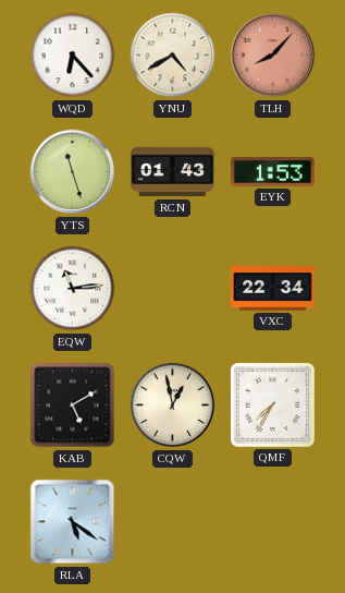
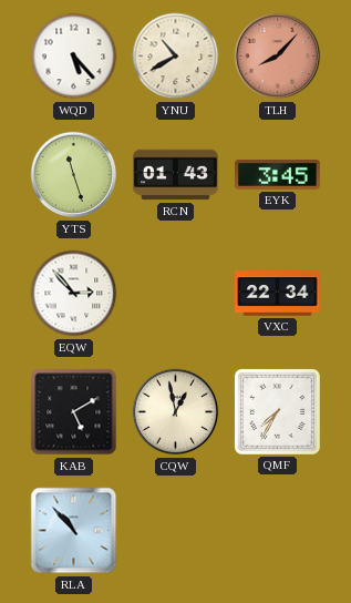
WQD: 6:23 -> 5:23
YNU: 4:40 -> 10:40
EYK: 1:53 -> 3:45
EQW: 11:14 -> 2:53
RLA: 5:21 -> 10:53
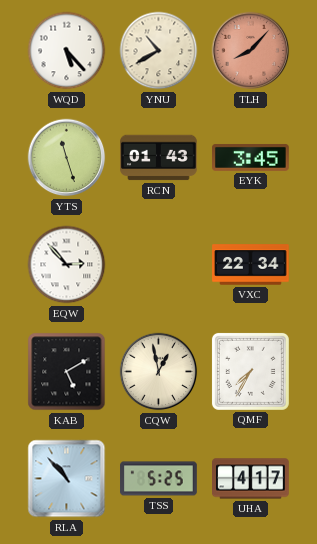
TSS: none -> 5:25
UHA: none -> 4:17
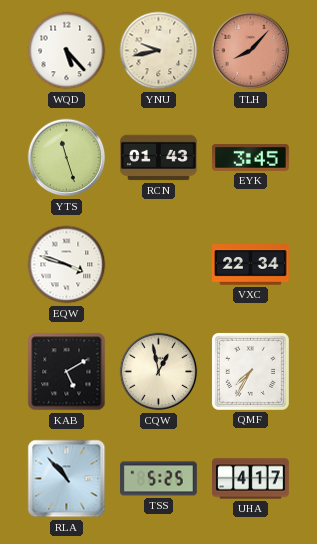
YNU: 10:40 -> 9:43
EQW: 2:53 -> 3:48
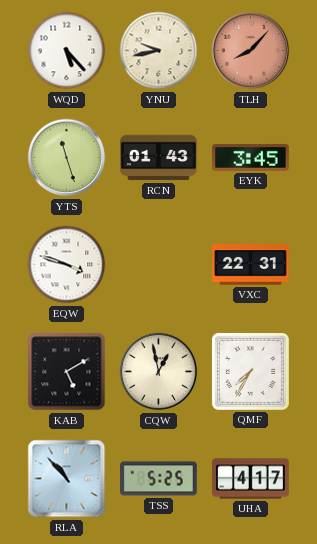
VXC: 22:34 -> 22:31
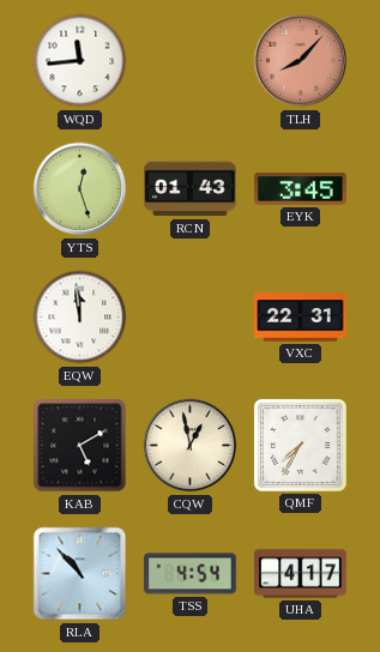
WQD: 5:23 -> 11:44
YNU: 9:43 -> none
YTS: 11:27 -> 12:27
EQW: 3:48 -> 11:59
TSS: 5:25 -> 4:54
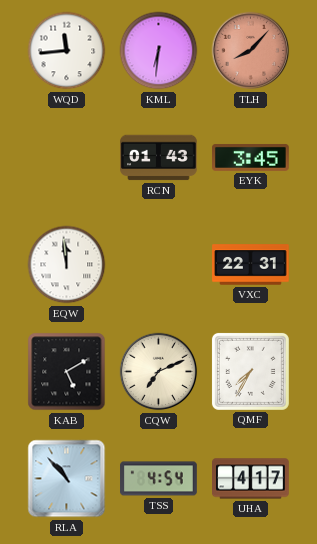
KML: none -> 6:31
YTS: 12:27 -> none
CQW: 12:58 -> 7:11
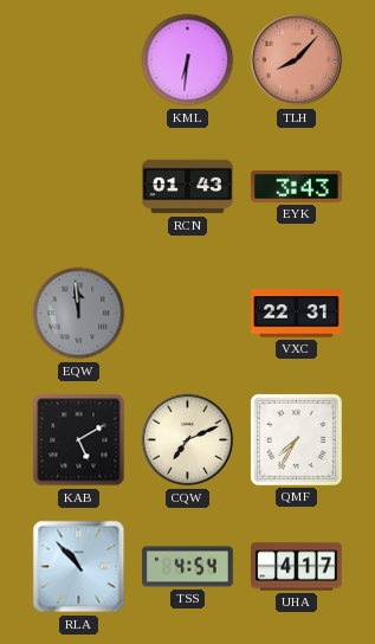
WQD: 11:44 -> none
EYK: 3:45 -> 3:43
EQW dial: white -> grey
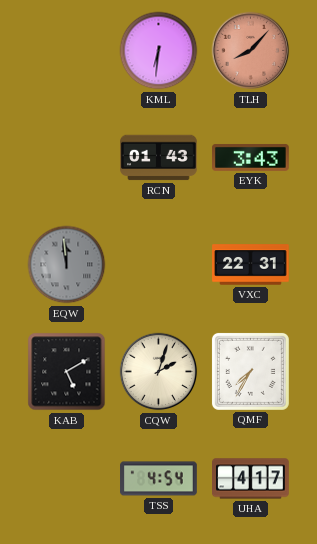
CQW: 7:11 -> 2:03
RLA: 10:53 -> none
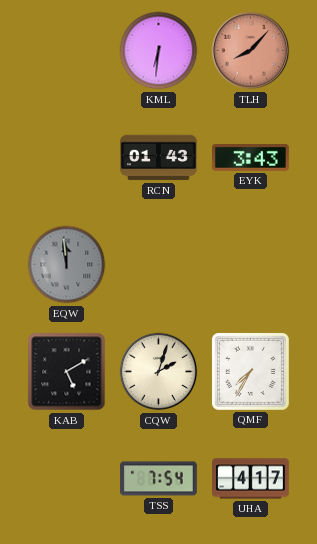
VXC: 22:31 -> none
TSS: 4:54 -> 7:54
